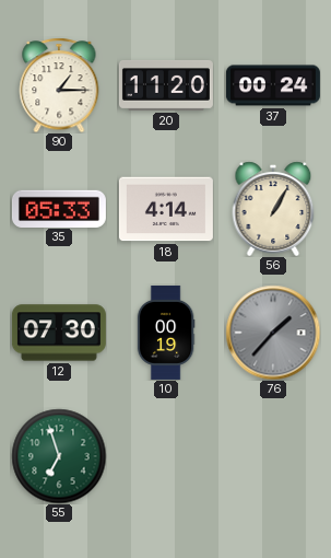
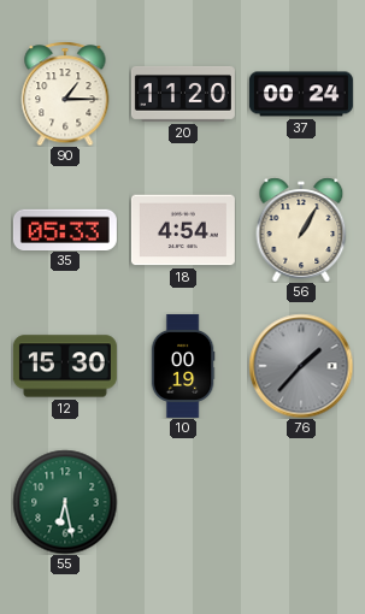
18: 4:14 -> 4:54
12: 07:30 -> 15:30
55: 6:57 -> 6:28
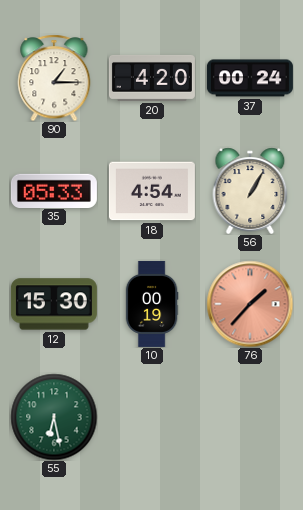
20: 11:20 -> 4:20
76 dial: grey -> salmon
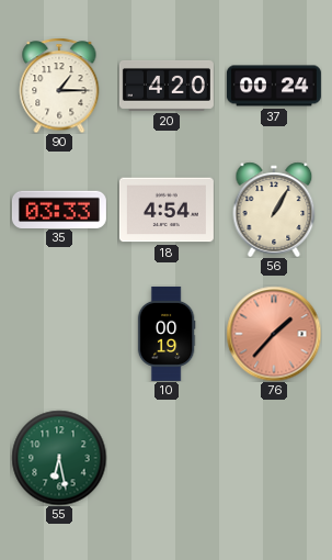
35: 05:33 -> 03:33
12: 15:30 -> none
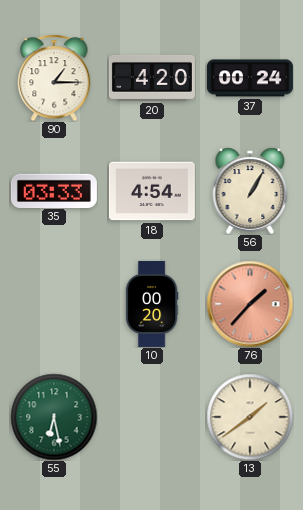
10: 00:19 -> 00:20
13: none -> 1:39
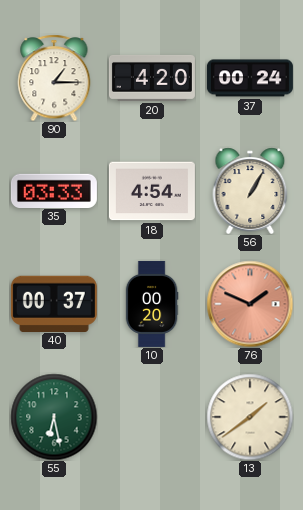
40: none -> 00:37
76: 1:37 -> 1:49
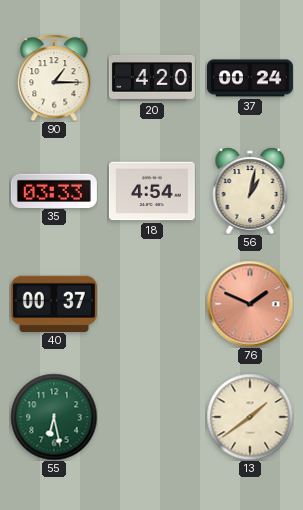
56: 1:05 -> 1:02
10: 00:20 -> none
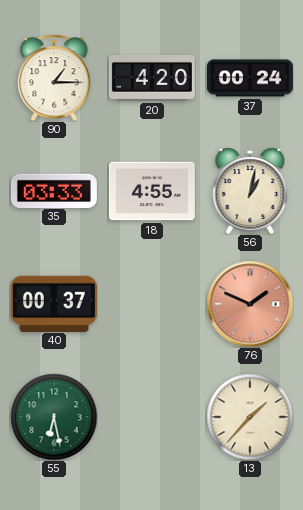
18: 4:54 -> 4:55
13: 1:39 -> 1:37
